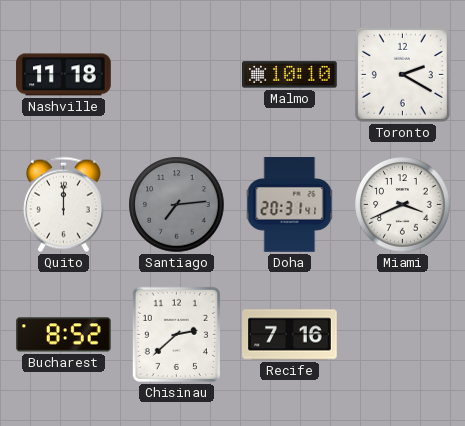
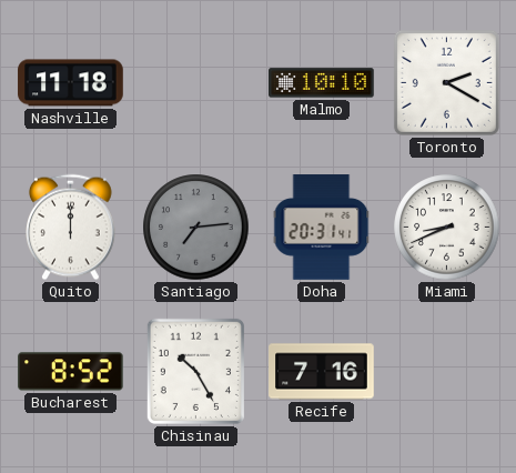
Miami: 3:41 -> 8:41
Chisinau: 2:38 -> 10:25
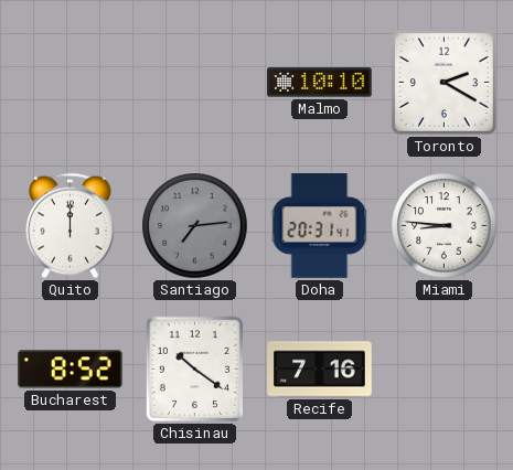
Nashville: 11:18 -> none
Miami: 8:41 -> 8:46
Chisinau: 10:25 -> 10:21
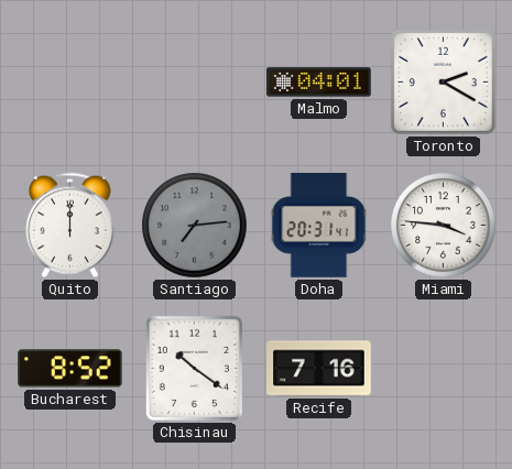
Malmo: 10:10 -> 04:01
Miami: 8:46 -> 3:46
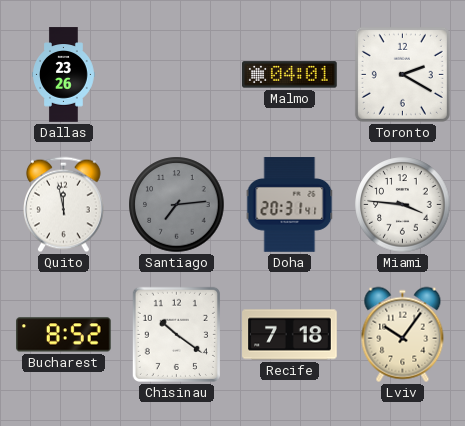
Dallas: none -> 23:26
Quito: 12:00 -> 11:58
Recife: 7:16 -> 7:18
Lviv: none -> 10:06
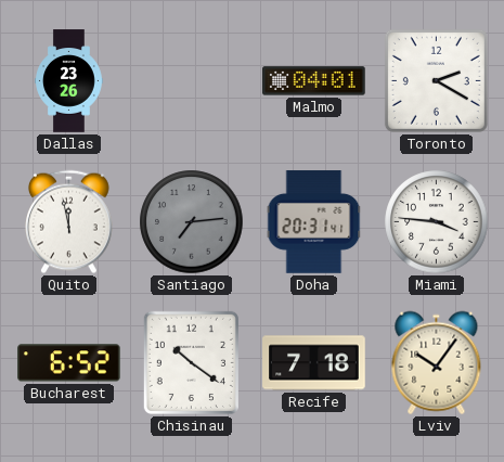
Bucharest: 8:52 -> 6:52
